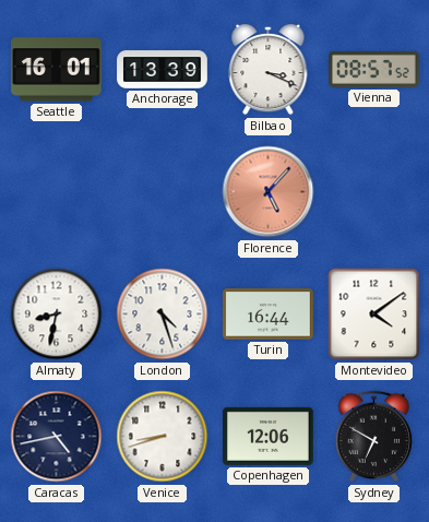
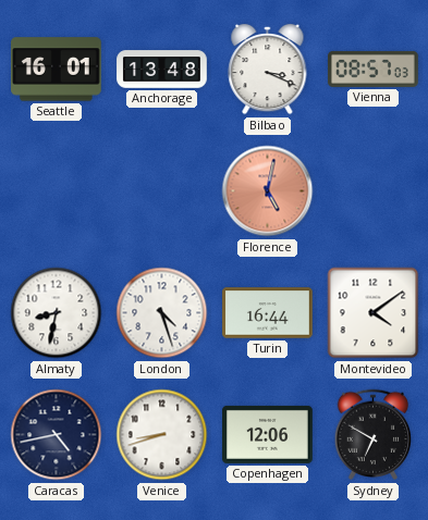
Anchorage: 13:39 -> 13:48
Vienna: 08:57:52 -> 08:57:03
Florence: 5:07 -> 5:02
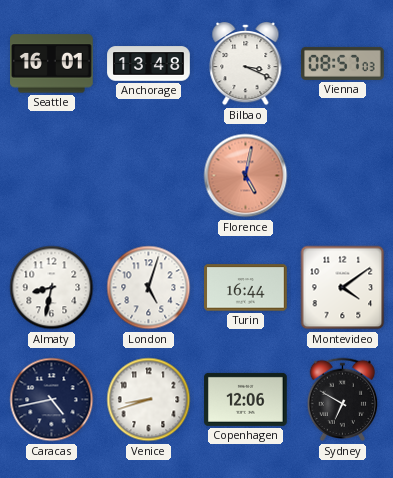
London: 4:27 -> 5:03
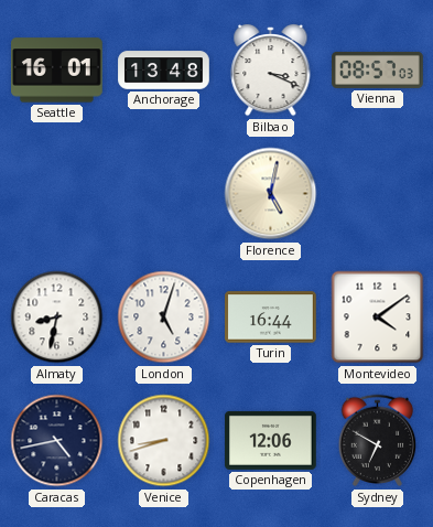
Florence dial: salmon -> cream
